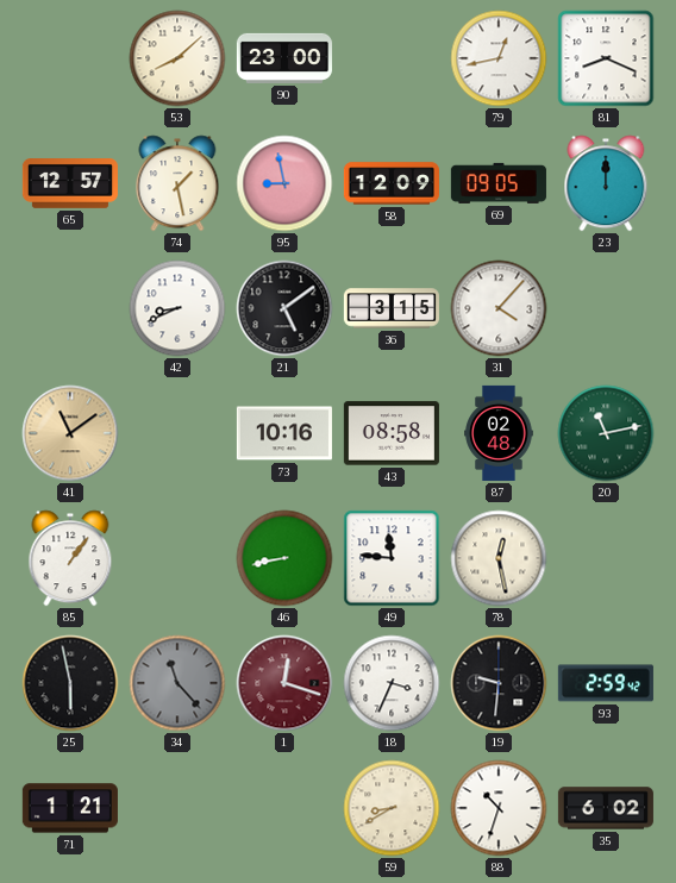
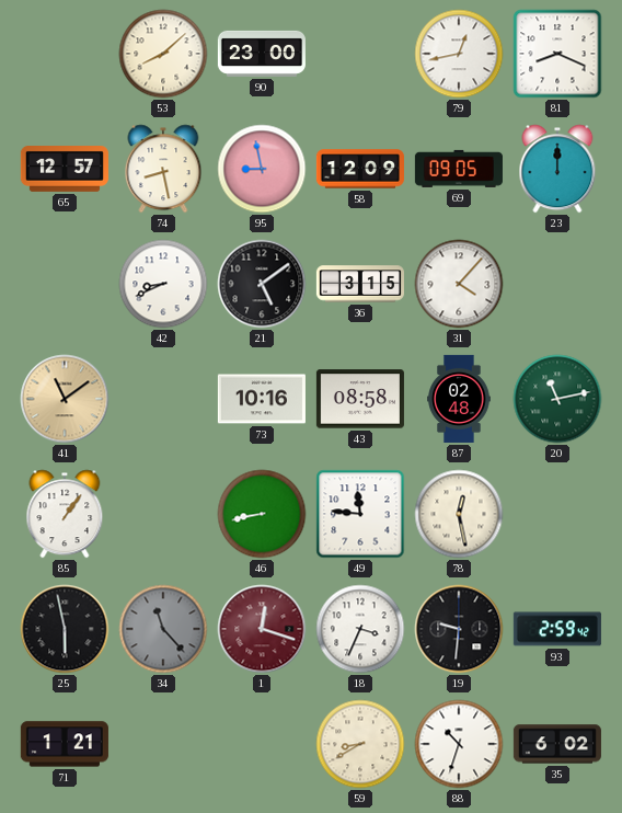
74: 1:28 -> 8:28
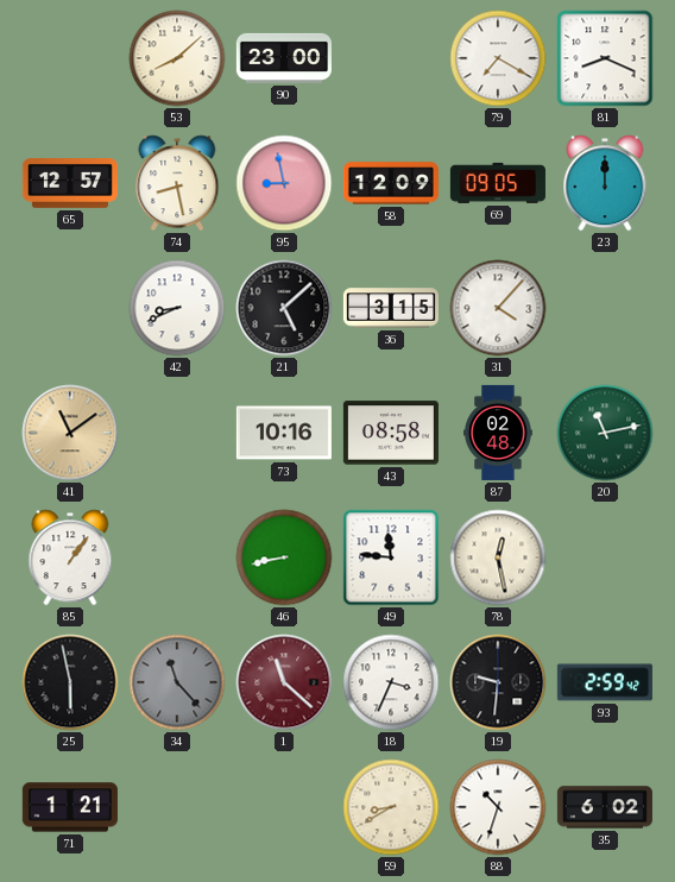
79: 12:43 -> 7:20
21: 5:09 -> 5:08
1: 12:18 -> 11:22
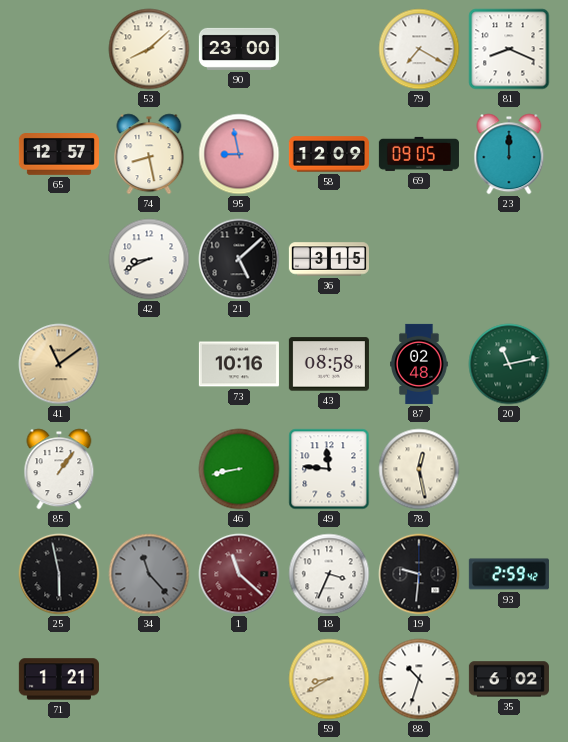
31: 4:07 -> none
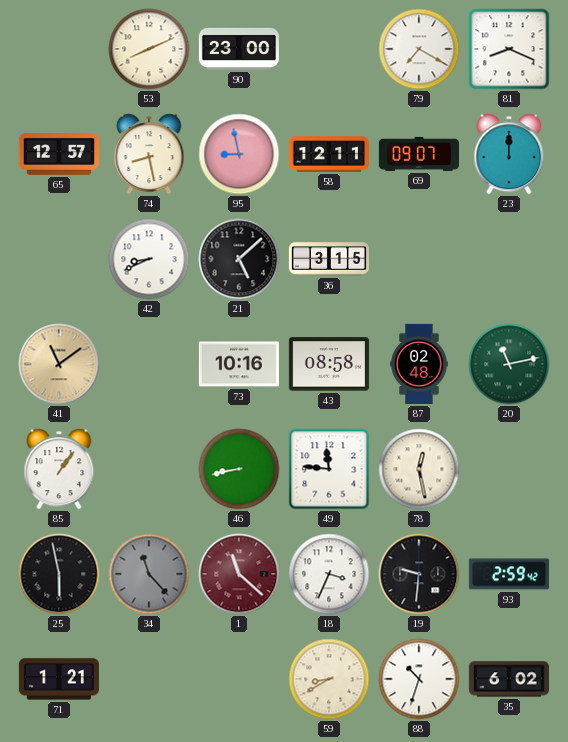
53: 8:08 -> 8:11
58: 12:09 -> 12:11
69: 09:05 -> 09:07
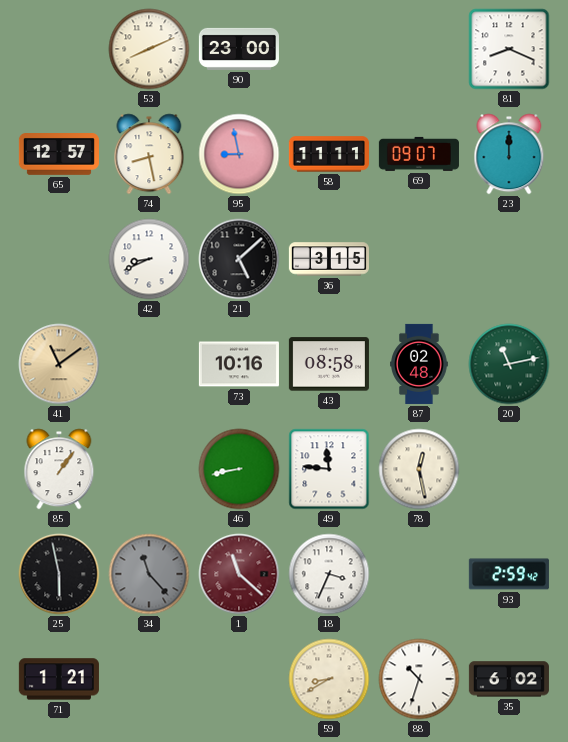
79: 7:20 -> none
58: 12:11 -> 11:11
19: 9:31 -> none
